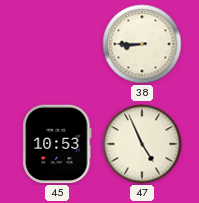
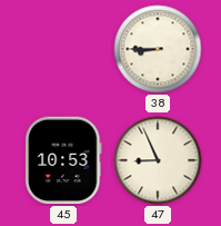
47: 4:56 -> 8:56
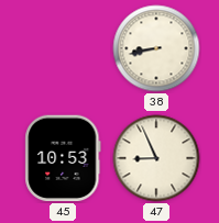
38: 8:45 -> 8:43
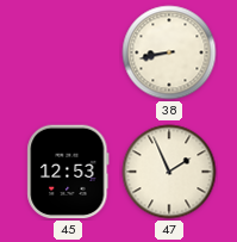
45: 10:53 -> 12:53
47: 8:56 -> 1:56
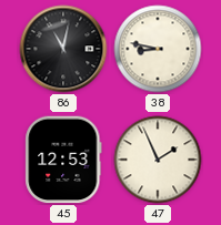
86: none -> 11:02
38: 8:43 -> 8:47
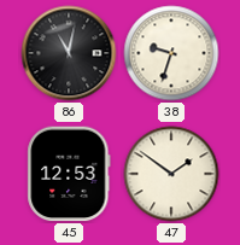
38: 8:47 -> 9:33
47: 1:56 -> 1:51
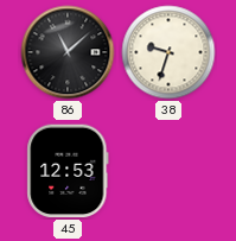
86: 11:02 -> 11:08
47: 1:51 -> none
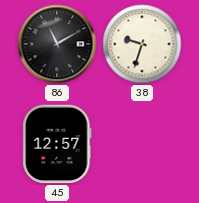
86: 11:08 -> 11:10
45: 12:53 -> 12:57
